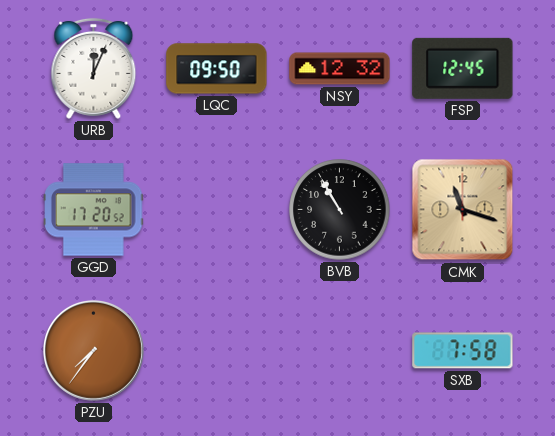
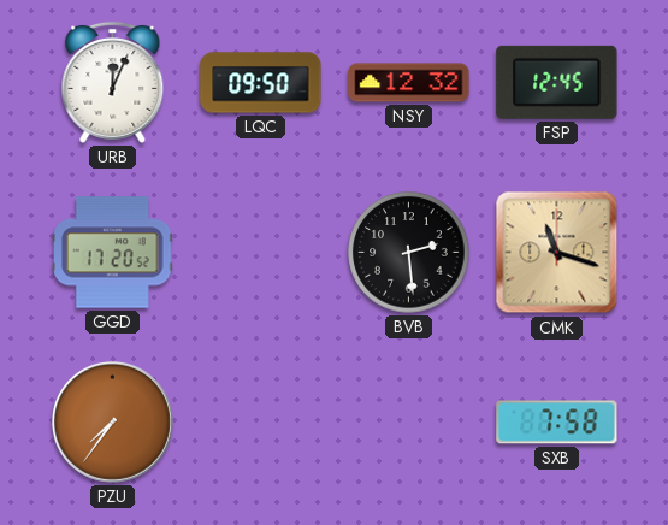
BVB: 10:55 -> 2:29
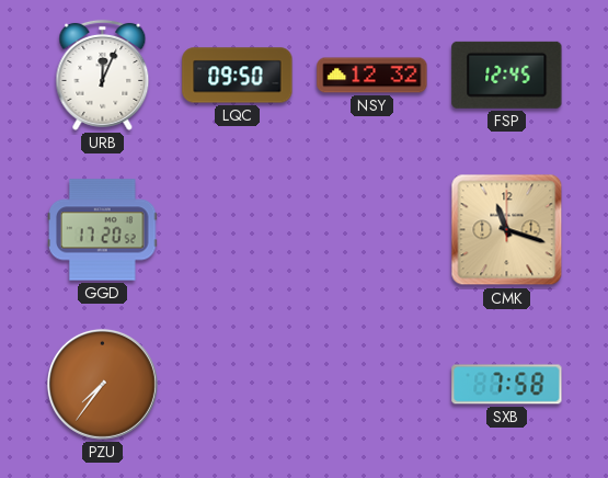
BVB: 2:29 -> none
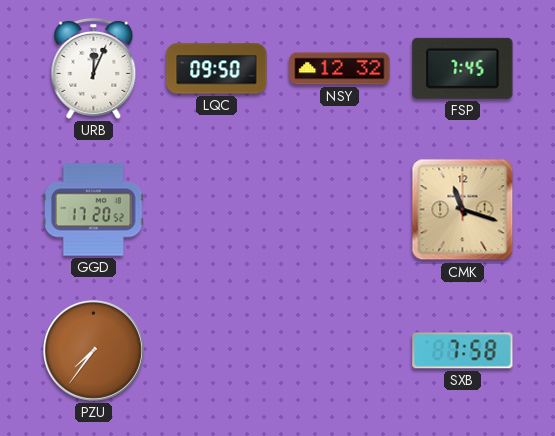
FSP: 12:45 -> 7:45
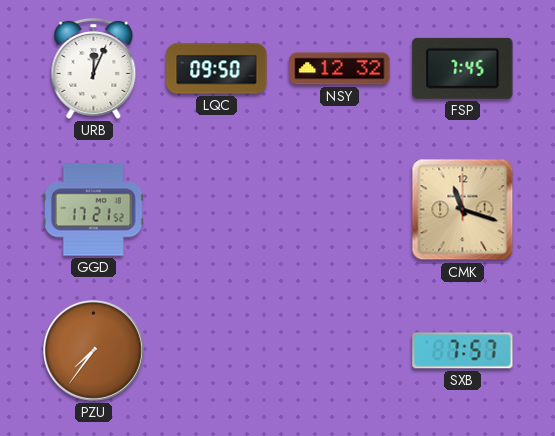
GGD: 17:20 -> 17:21
SXB: 7:58 -> 7:57
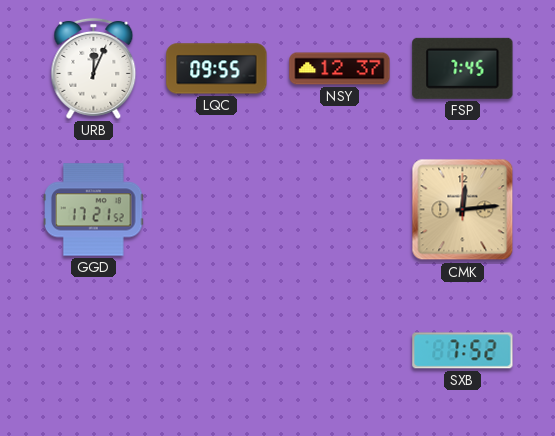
LQC: 09:50 -> 09:55
NSY: 12:32 -> 12:37
CMK: 11:18 -> 12:14
PZU: 7:36 -> none
SXB: 7:57 -> 7:52
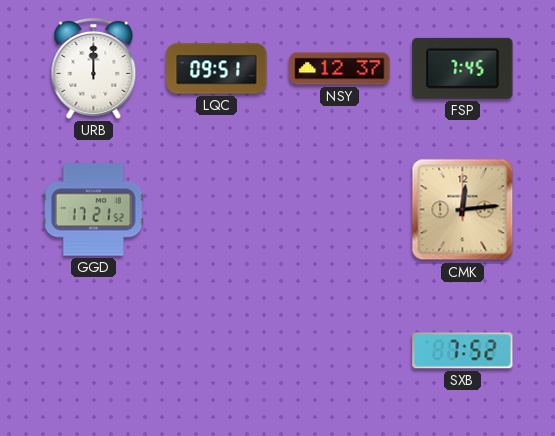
URB: 12:04 -> 12:00
LQC: 09:55 -> 09:51
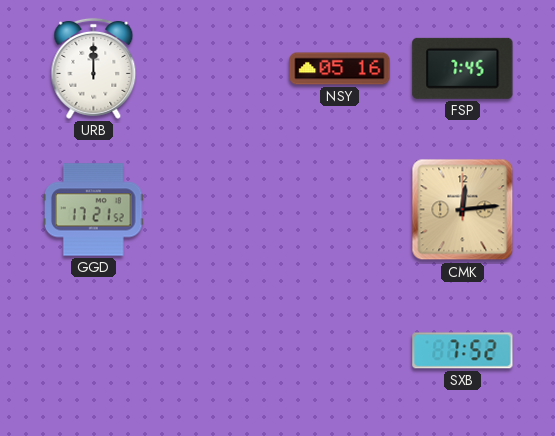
LQC: 09:51 -> none
NSY: 12:37 -> 05:16
